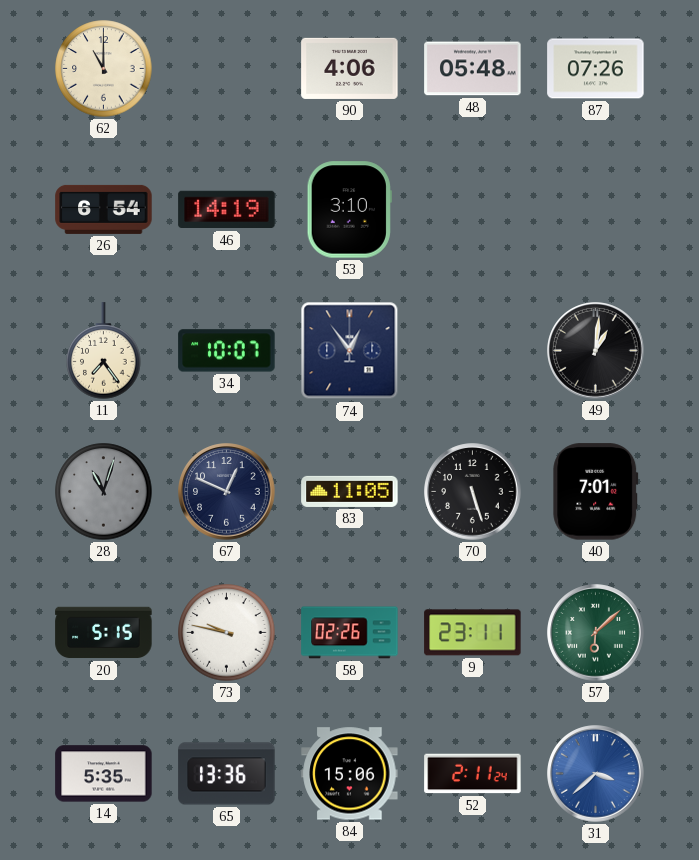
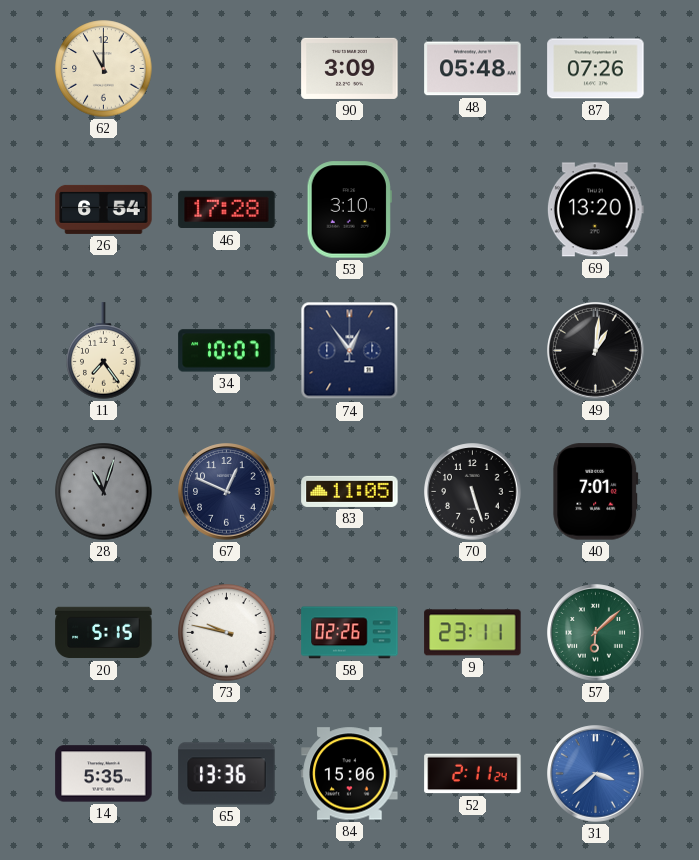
90: 4:06 -> 3:09
46: 14:19 -> 17:28
69: none -> 13:20
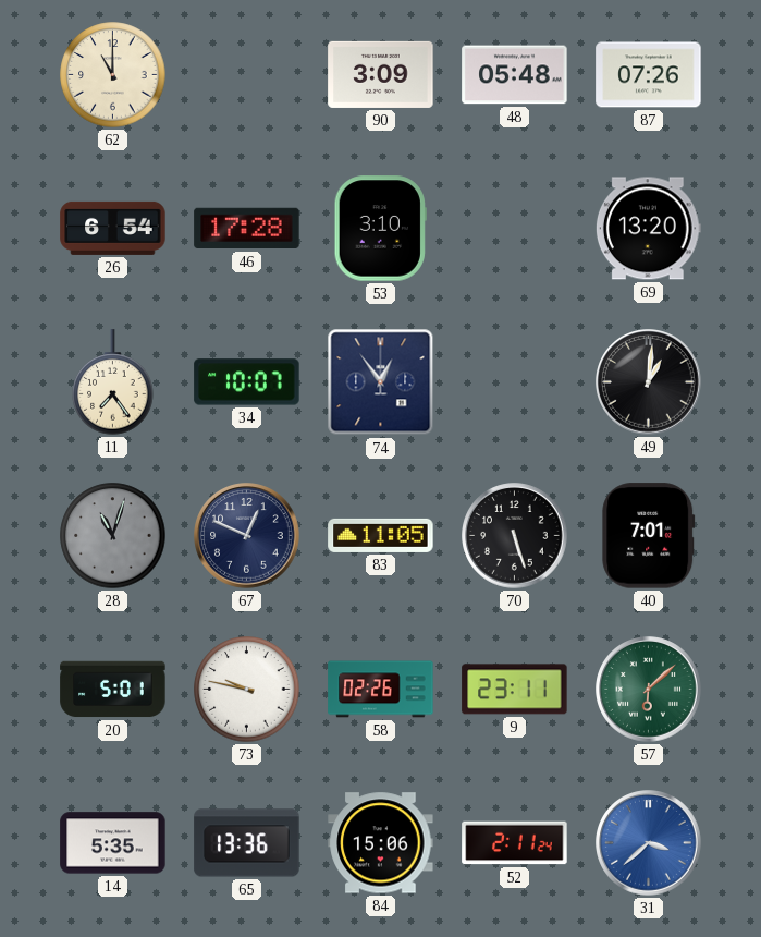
20: 5:15 -> 5:01
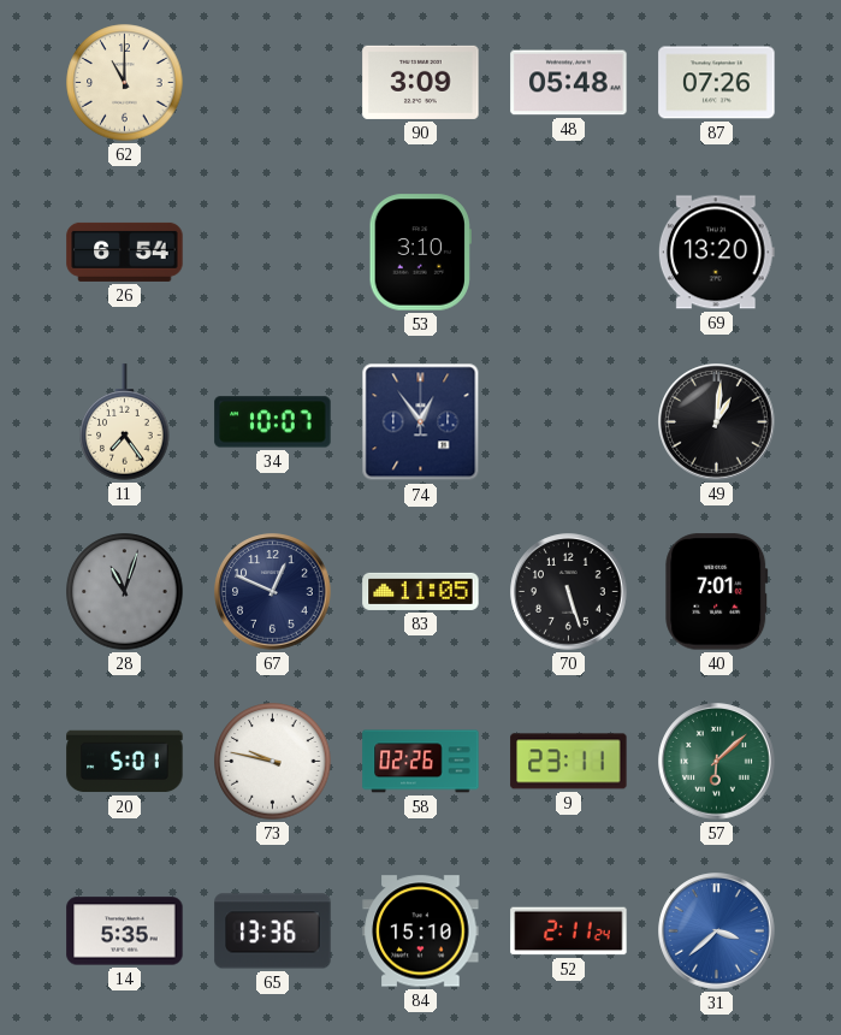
46: 17:28 -> none
84: 15:06 -> 15:10
